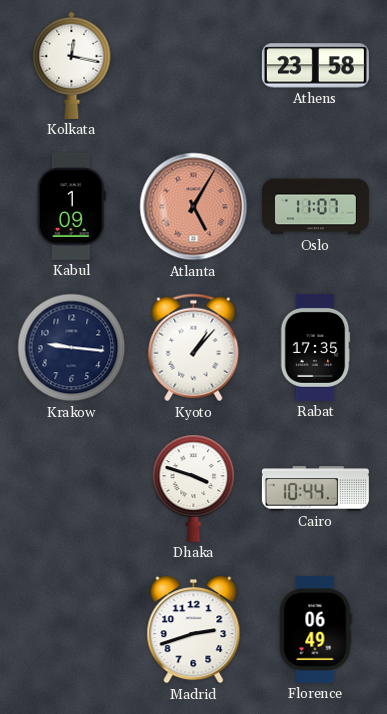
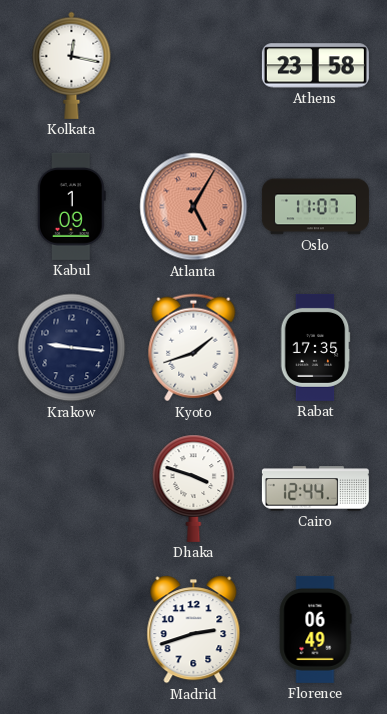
Kyoto: 1:07 -> 1:42
Cairo: 10:44 -> 12:44
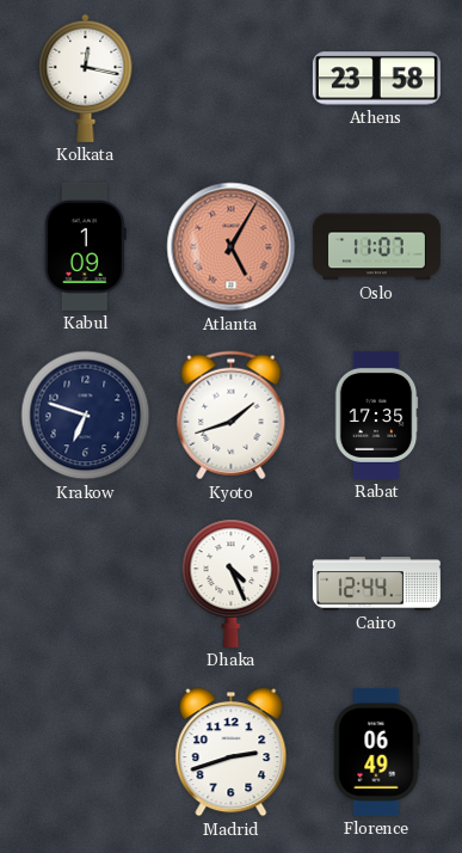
Krakow: 9:16 -> 6:48
Dhaka: 3:48 -> 4:26
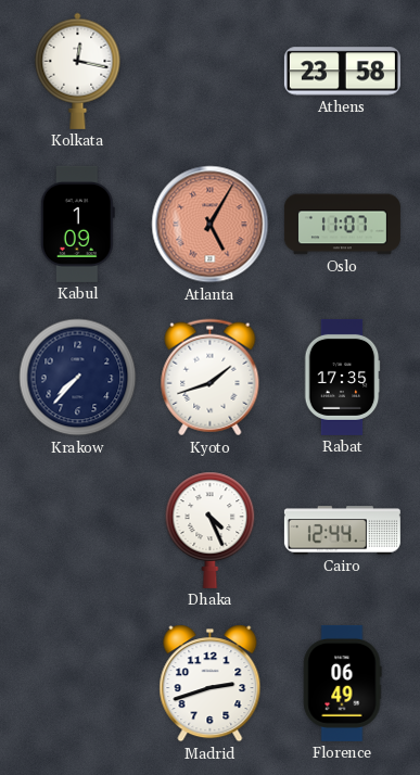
Krakow: 6:48 -> 7:37
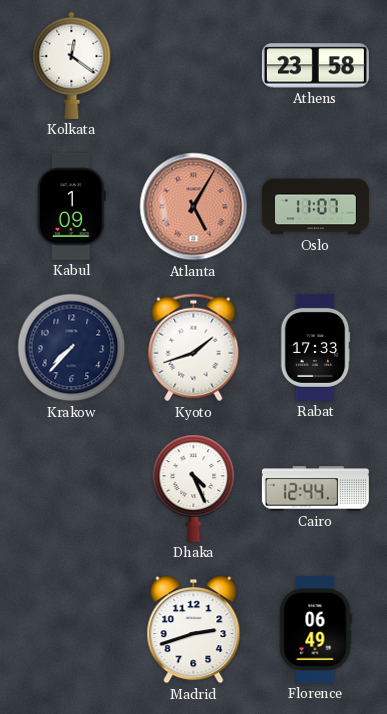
Kolkata: 12:17 -> 12:21
Rabat: 17:35 -> 17:33
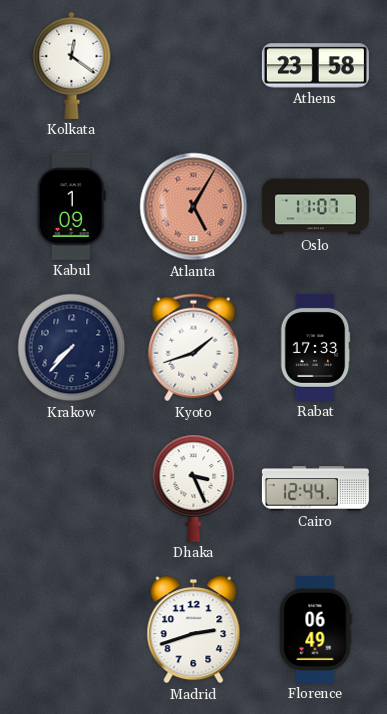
Dhaka: 4:26 -> 3:26
